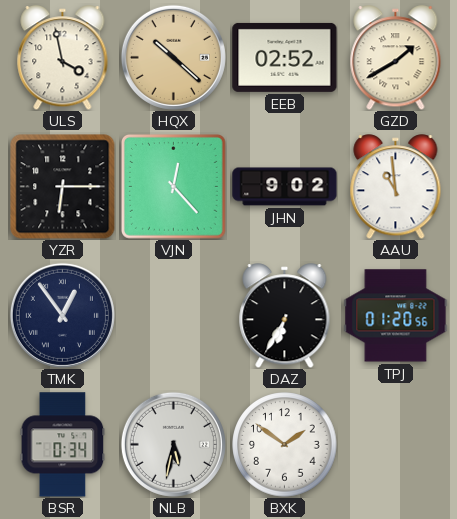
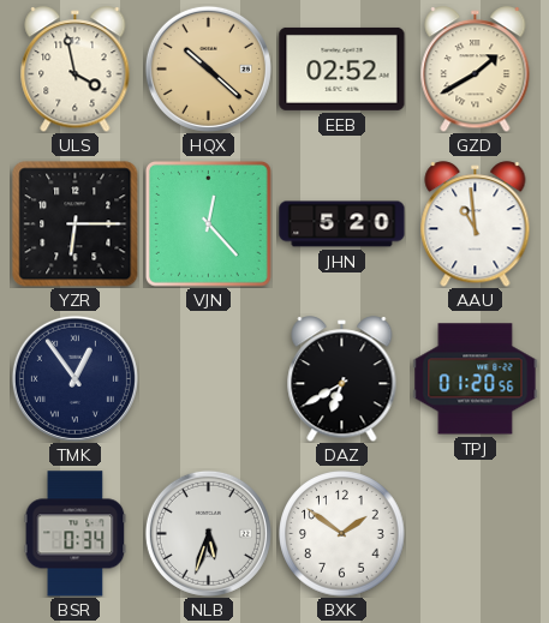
JHN: 9:02 -> 5:20
DAZ: 6:35 -> 6:40
NLB: 5:32 -> 5:33
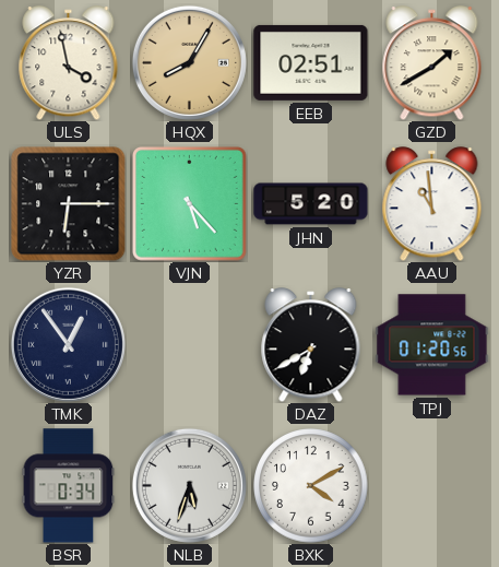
HQX: 10:22 -> 8:05
EEB: 02:52 -> 02:51
VJN: 12:23 -> 5:23
BXK: 1:51 -> 4:10
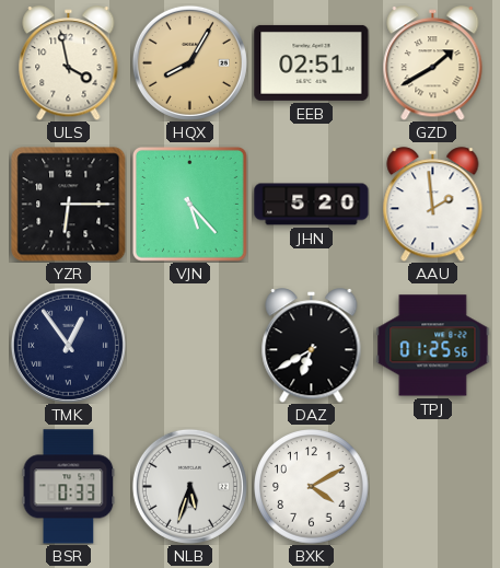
AAU: 10:59 -> 1:59
TPJ: 01:20 -> 01:25
BSR: 0:34 -> 0:33
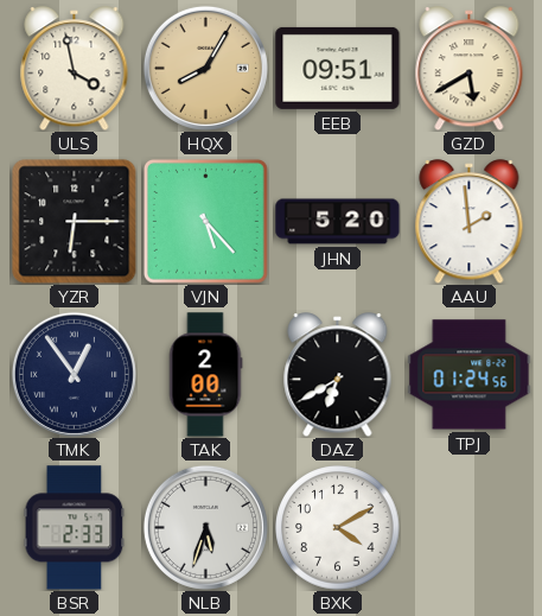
EEB: 02:51 -> 09:51
GZD: 1:40 -> 5:40
TAK: none -> 2:00
TPJ: 01:25 -> 01:24
BSR: 0:33 -> 2:33
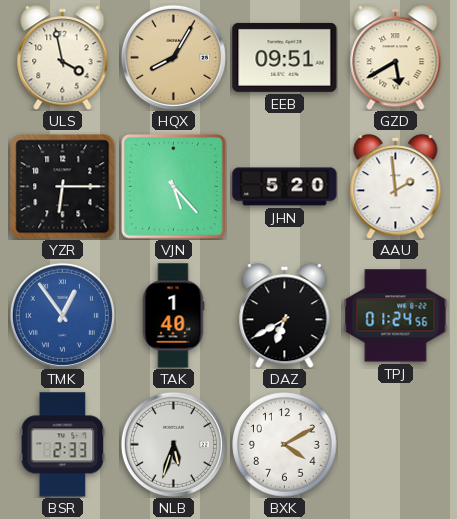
TMK dial: navy -> blue
TAK: 2:00 -> 1:40
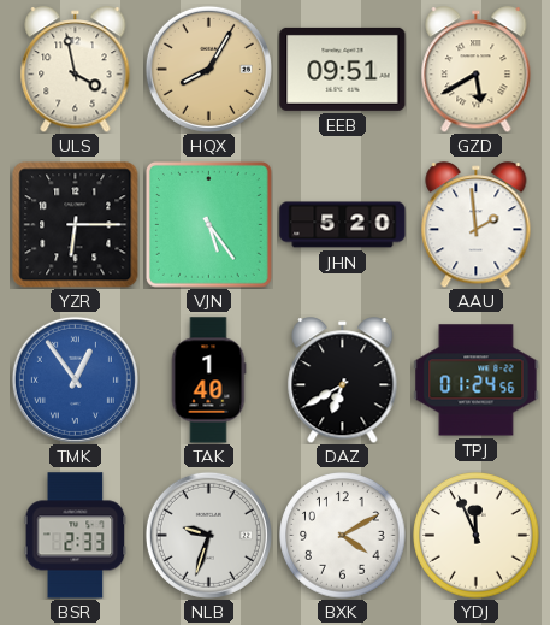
VJN: 5:23 -> 5:24
NLB: 5:33 -> 9:33
YDJ: none -> 11:56
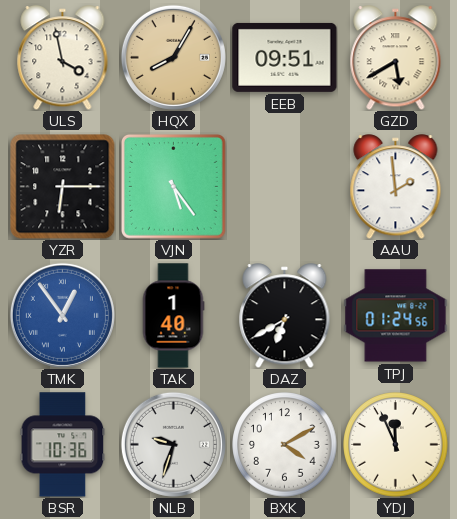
JHN: 5:20 -> none
BSR: 2:33 -> 10:36
